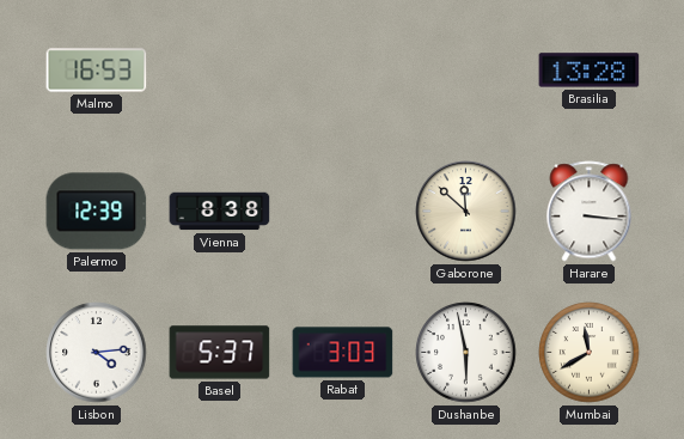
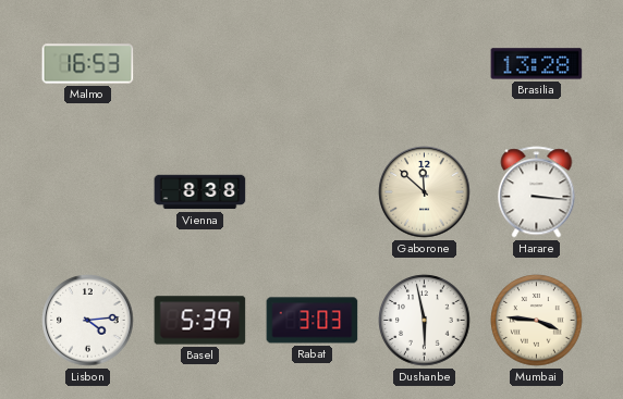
Palermo: 12:39 -> none
Basel: 5:37 -> 5:39
Mumbai: 11:40 -> 3:46
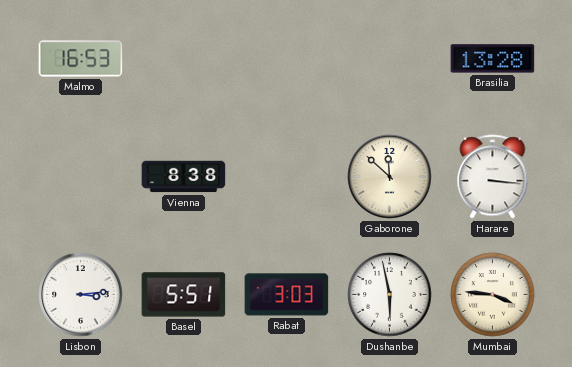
Lisbon: 4:14 -> 3:14
Basel: 5:39 -> 5:51
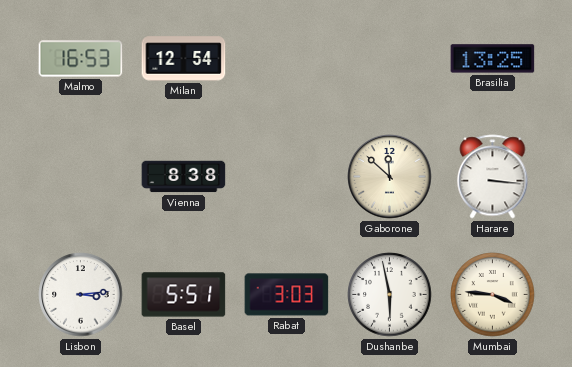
Milan: none -> 12:54
Brasilia: 13:28 -> 13:25
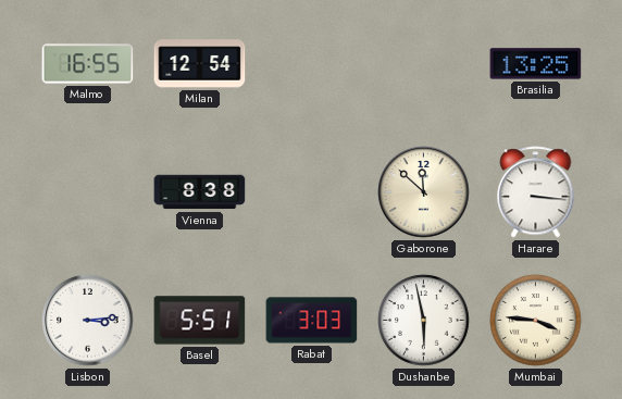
Malmo: 16:53 -> 16:55
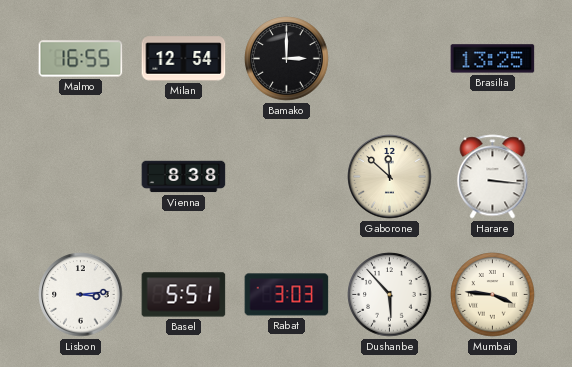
Bamako: none -> 3:00
Dushanbe: 5:58 -> 5:53
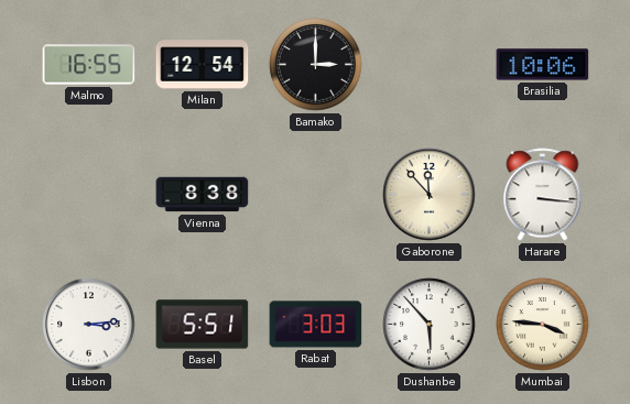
Brasilia: 13:25 -> 10:06
Gaborone: 11:52 -> 11:53
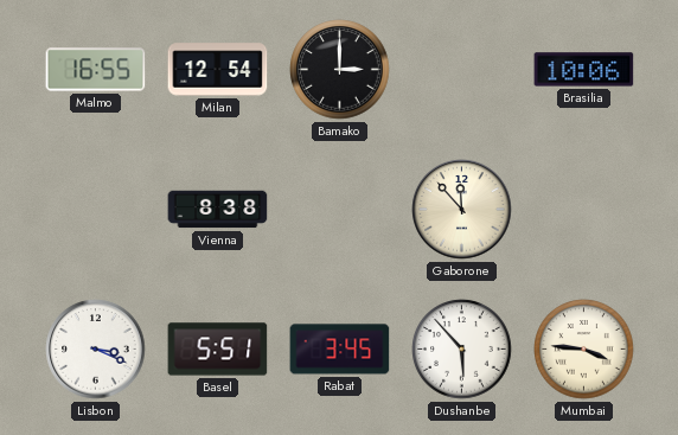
Harare: 3:16 -> none
Lisbon: 3:14 -> 3:19
Rabat: 3:03 -> 3:45
